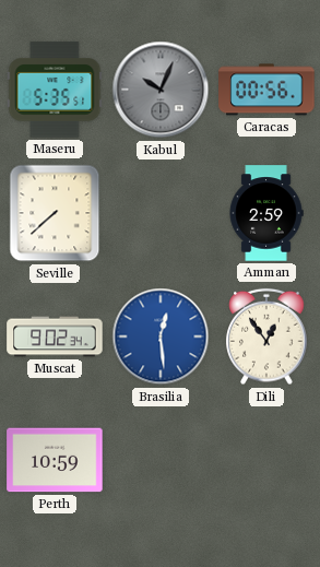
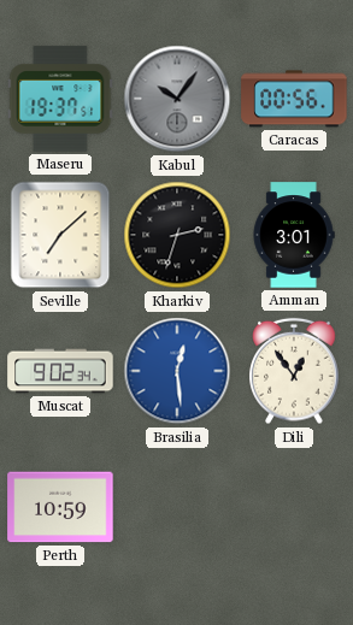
Maseru: 5:35 -> 19:37
Kabul: 10:04 -> 10:06
Seville: 7:38 -> 7:08
Kharkiv: none -> 2:33
Amman: 2:59 -> 3:01
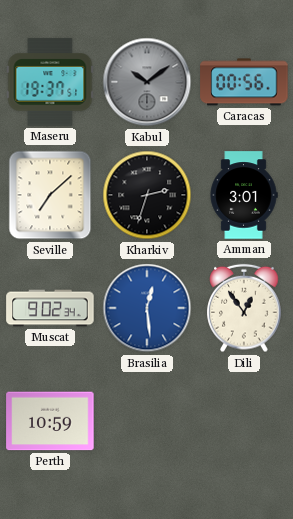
Kabul: 10:06 -> 10:09
